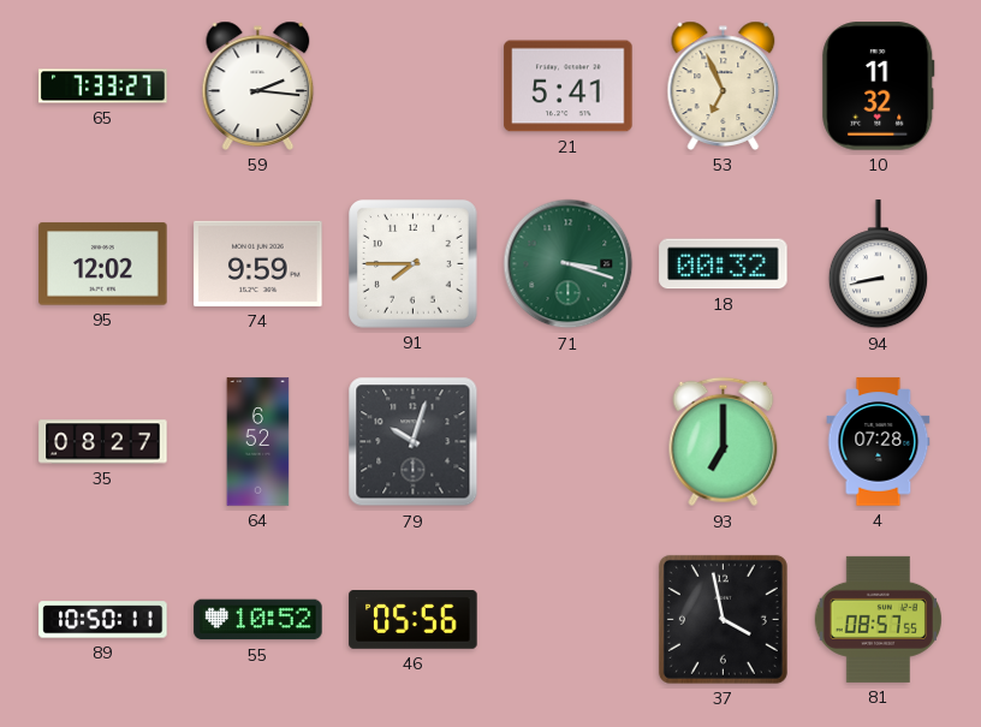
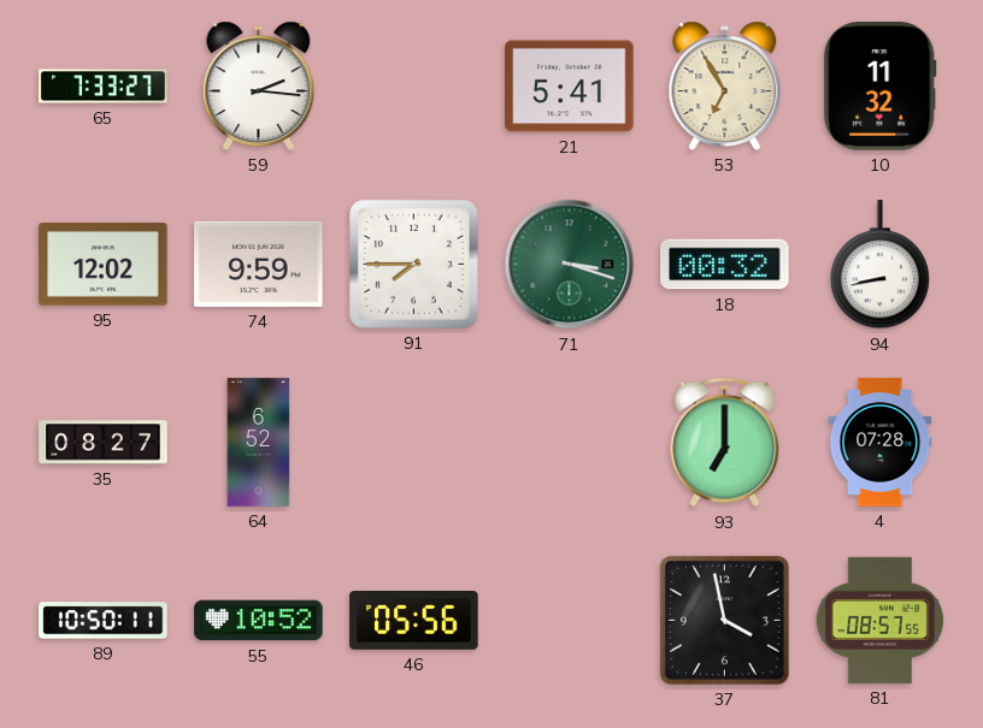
53: 6:56 -> 6:55
79: 10:03 -> none
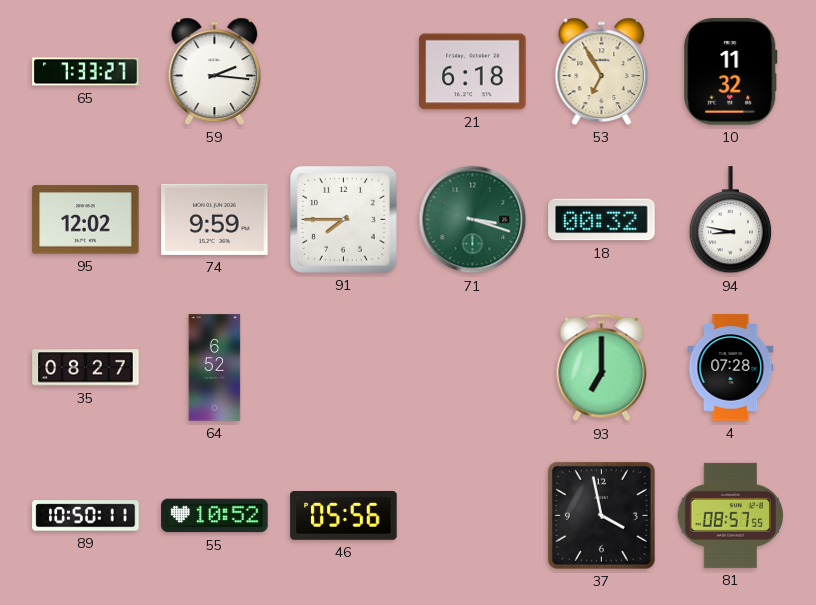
21: 5:41 -> 6:18
94: 8:43 -> 8:47
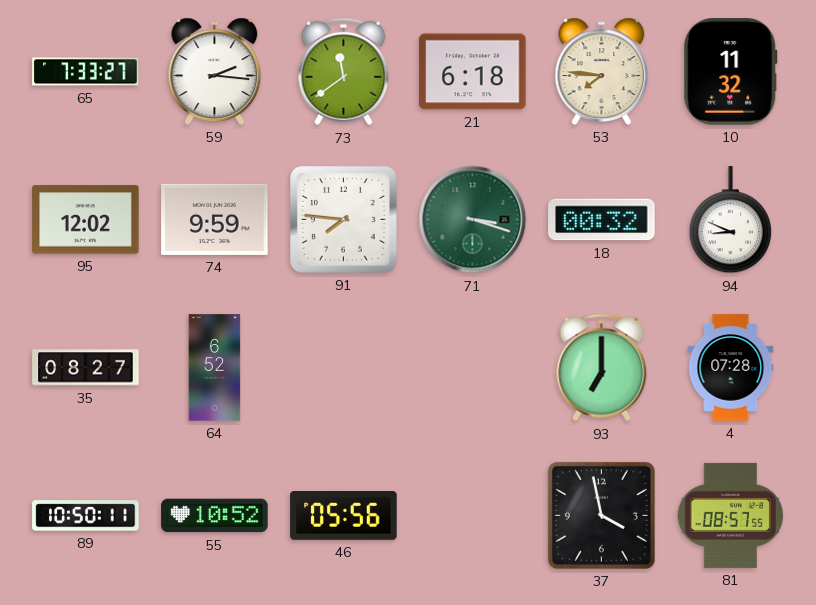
73: none -> 11:39
53: 6:55 -> 7:46
91: 7:45 -> 7:46
94: 8:47 -> 8:49
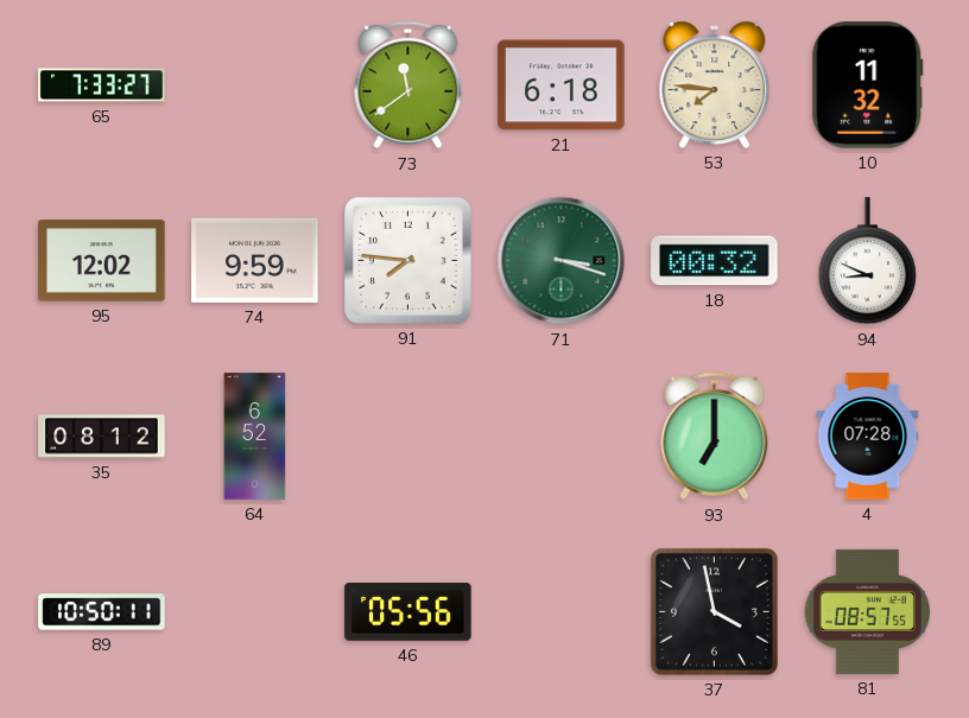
59: 2:16 -> none
35: 08:27 -> 08:12
55: 10:52 -> none
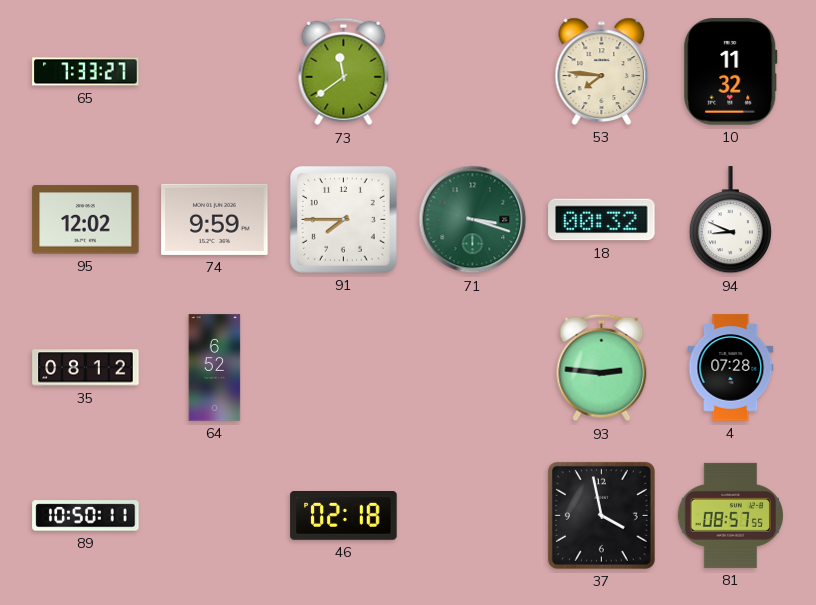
21: 6:18 -> none
91: 7:46 -> 7:45
93: 7:00 -> 2:46
46: 05:56 -> 02:18
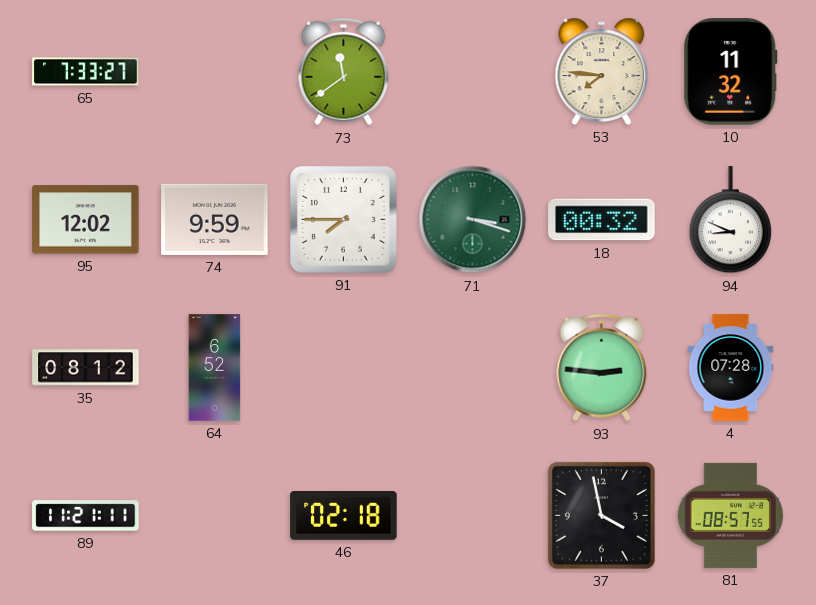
89: 10:50 -> 11:21
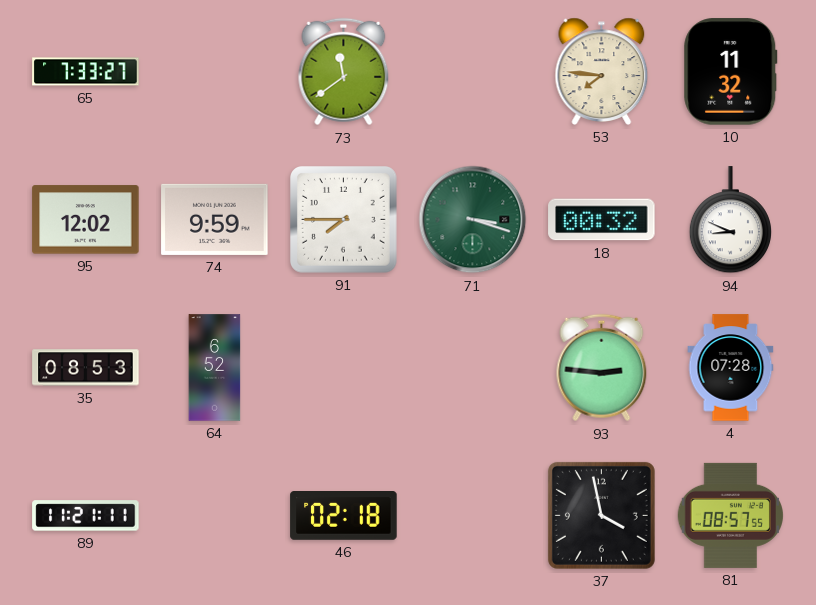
35: 08:12 -> 08:53
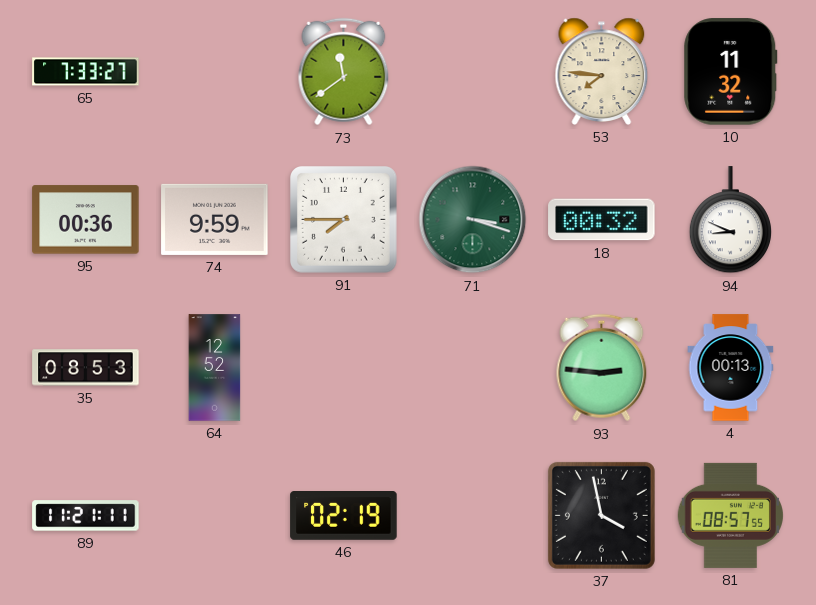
95: 12:02 -> 00:36
64: 6:52 -> 12:52
4: 07:28 -> 00:13
46: 02:18 -> 02:19
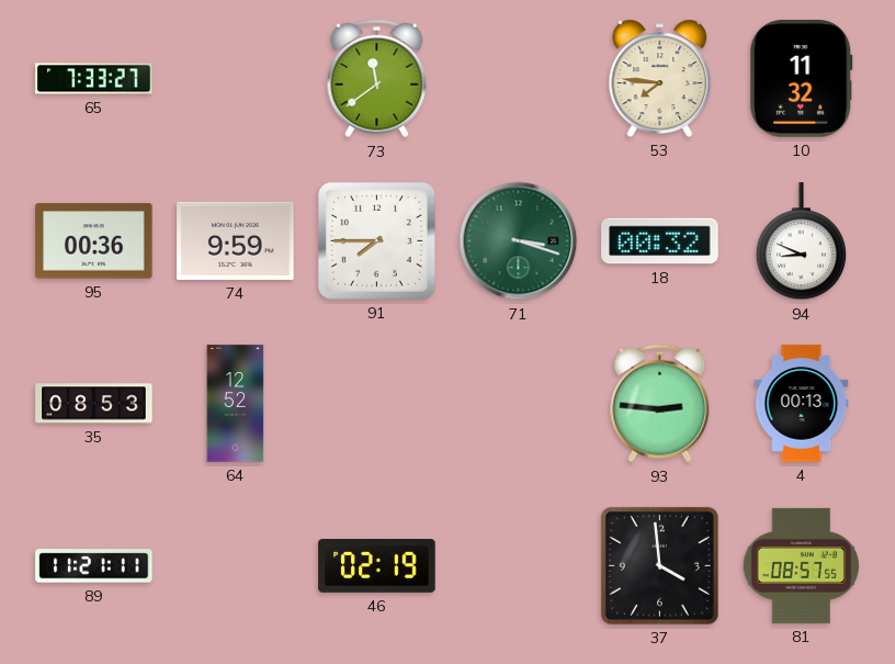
37: 3:58 -> 3:59
